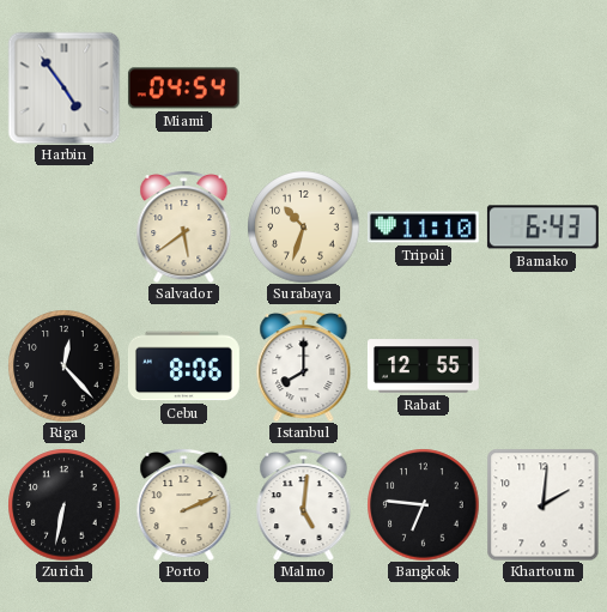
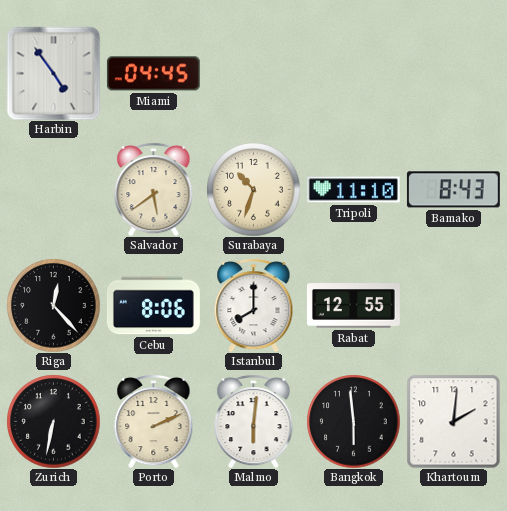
Miami: 04:54 -> 04:45
Bamako: 6:43 -> 8:43
Malmo: 5:01 -> 6:01
Bangkok: 6:46 -> 5:59
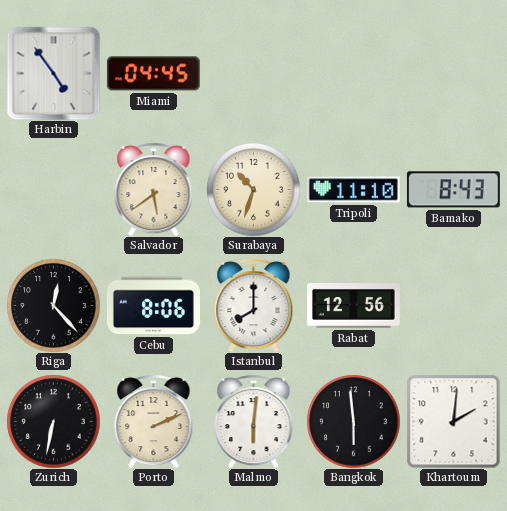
Rabat: 12:55 -> 12:56
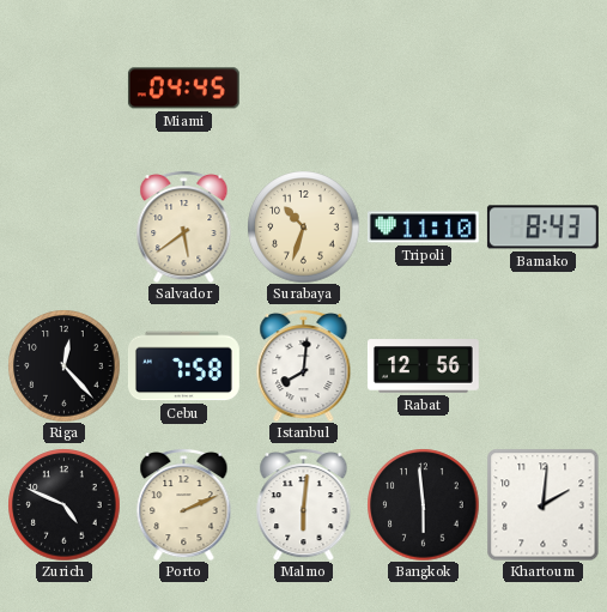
Harbin: 4:54 -> none
Cebu: 8:06 -> 7:58
Istanbul: 8:00 -> 8:01
Zurich: 6:32 -> 4:49
